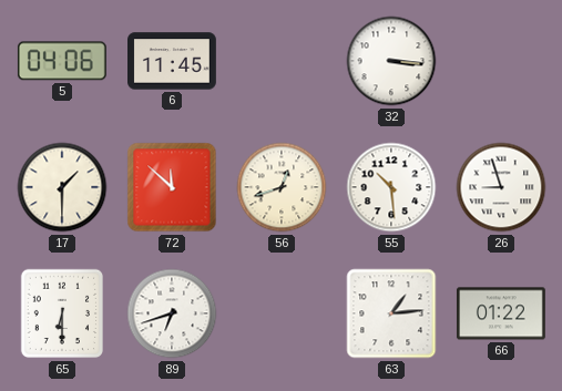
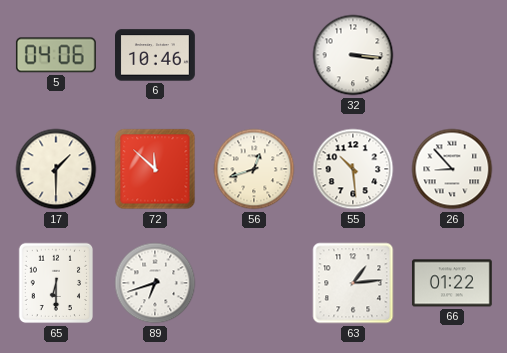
6: 11:45 -> 10:46
26: 8:57 -> 8:53
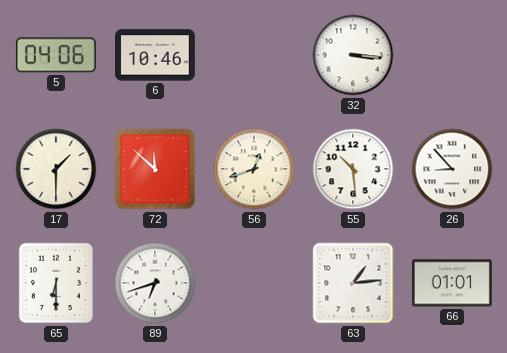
66: 01:22 -> 01:01
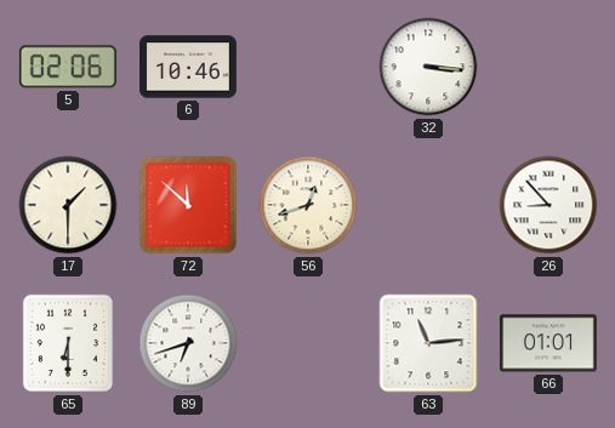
5: 04:06 -> 02:06
55: 10:29 -> none
63: 1:14 -> 11:14
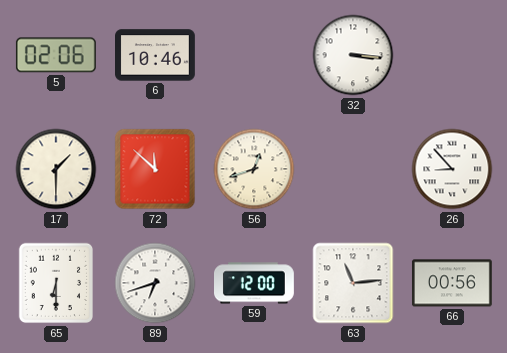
59: none -> 12:00
66: 01:01 -> 00:56
